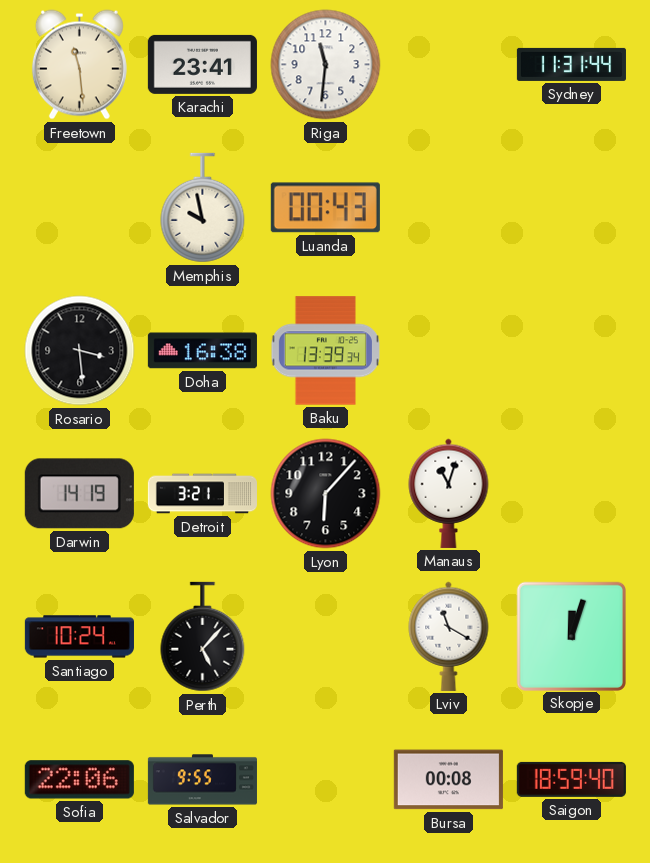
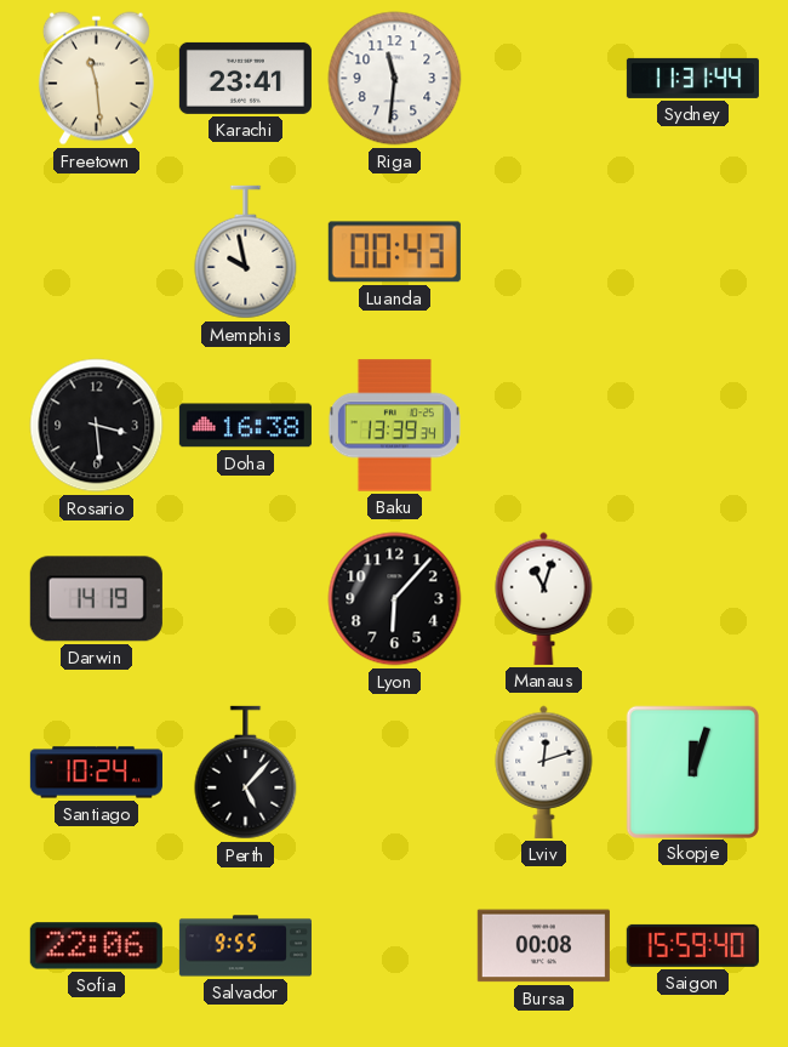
Detroit: 3:21 -> none
Lviv: 11:20 -> 12:12
Saigon: 18:59 -> 15:59
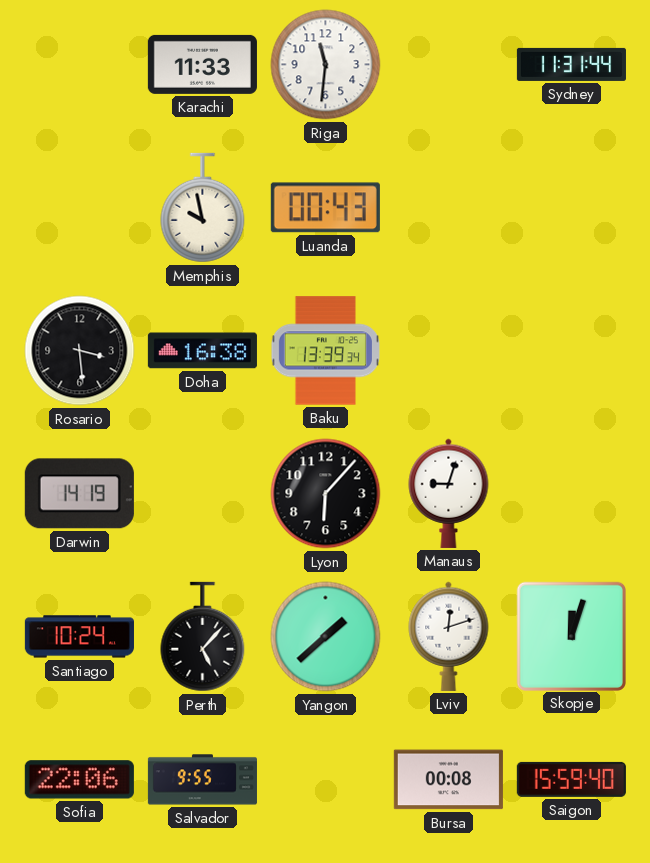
Freetown: 11:29 -> none
Karachi: 23:41 -> 11:33
Manaus: 11:03 -> 9:03
Yangon: none -> 1:38
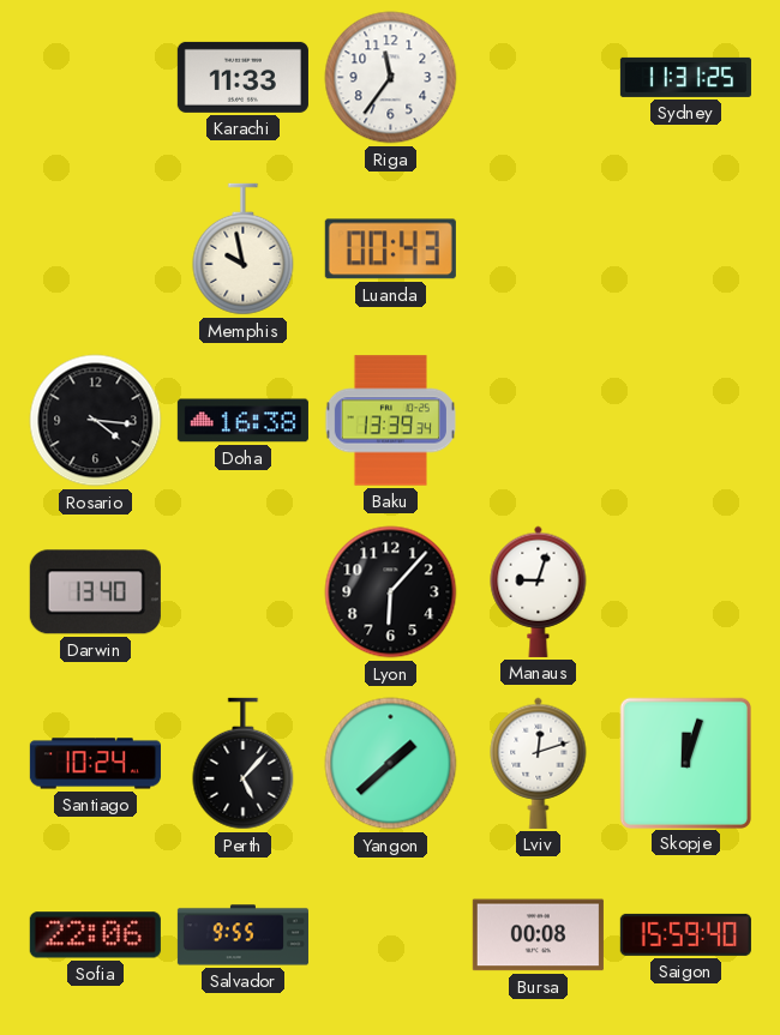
Riga: 11:31 -> 11:36
Sydney: 11:31:44 -> 11:31:25
Rosario: 3:29 -> 4:16
Darwin: 14:19 -> 13:40
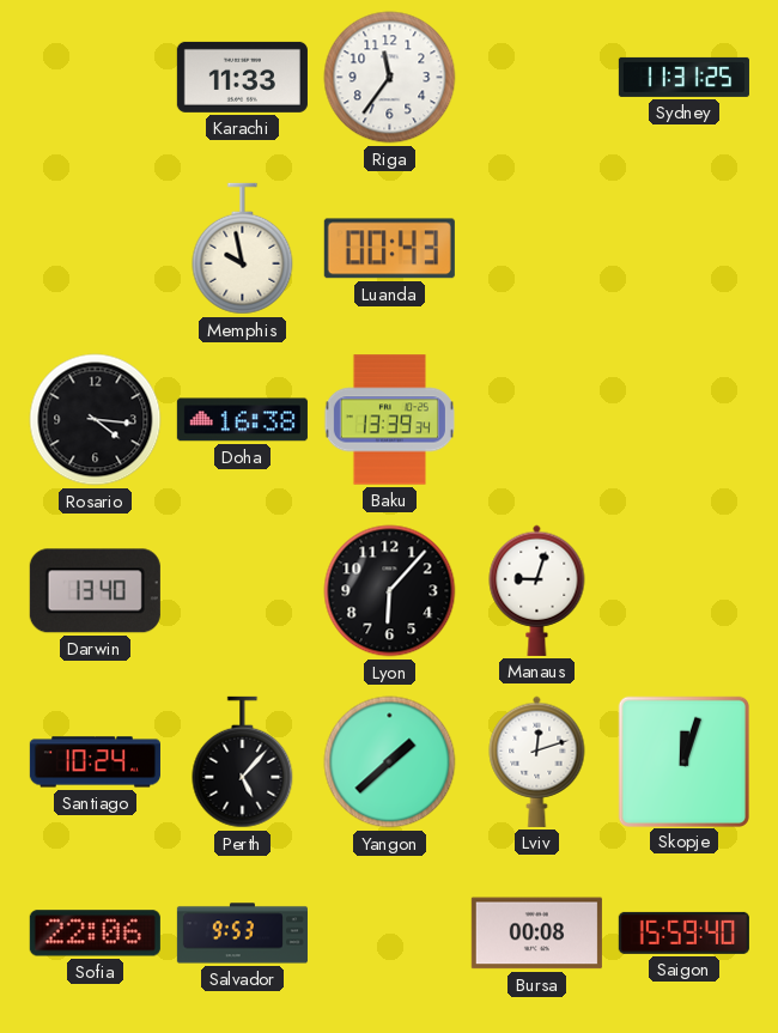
Salvador: 9:55 -> 9:53
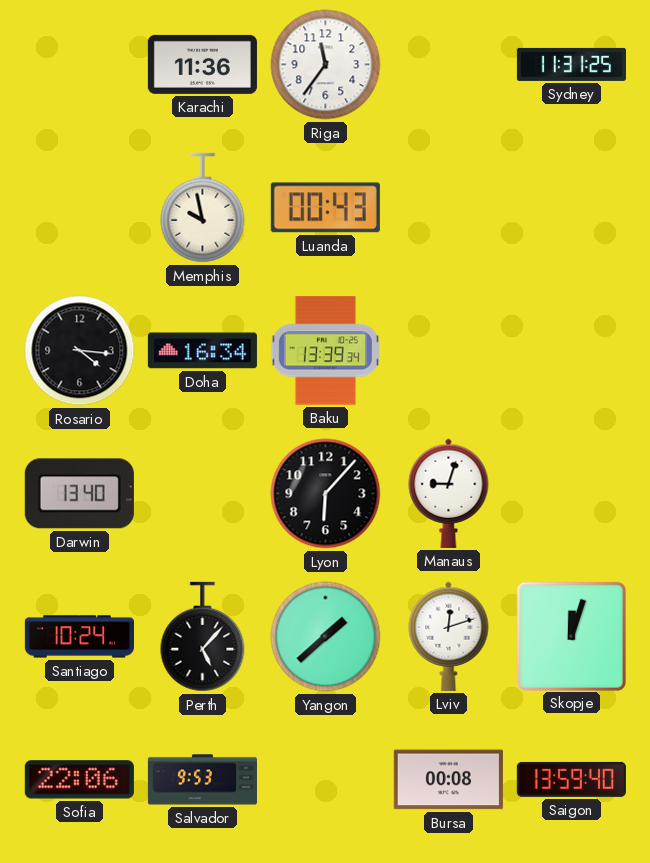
Karachi: 11:33 -> 11:36
Doha: 16:38 -> 16:34
Saigon: 15:59 -> 13:59
